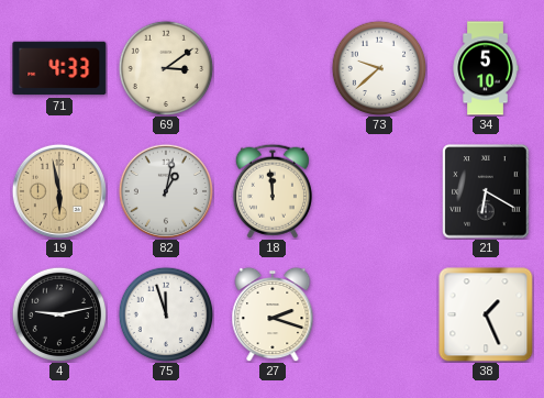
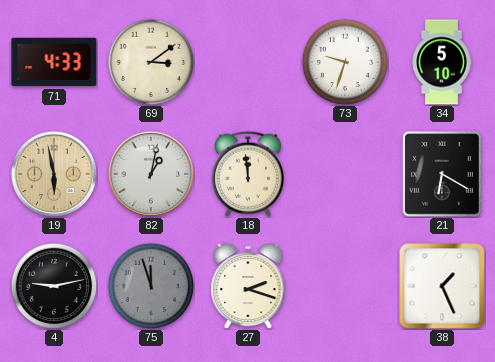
73: 9:38 -> 9:33
75 dial: white -> grey
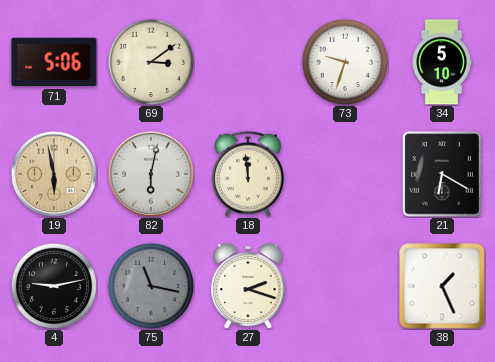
71: 4:33 -> 5:06
82: 1:02 -> 6:02
75: 11:57 -> 11:17
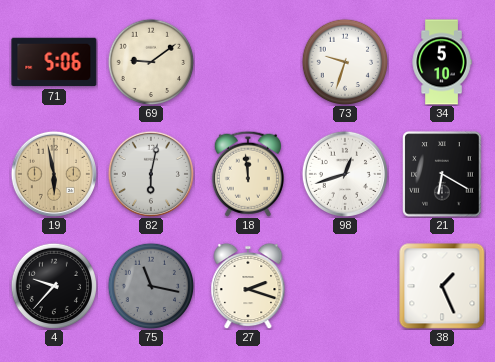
69: 3:09 -> 9:09
98: none -> 12:42
4: 9:13 -> 9:37
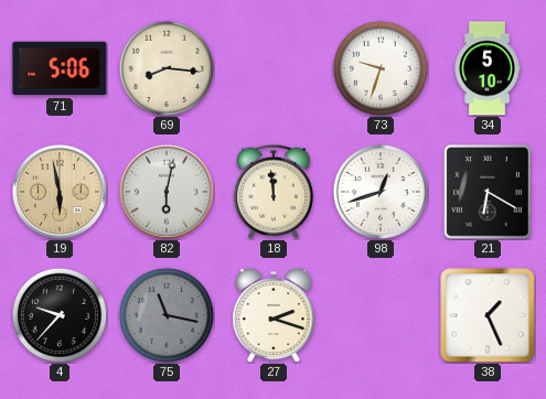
69: 9:09 -> 8:16
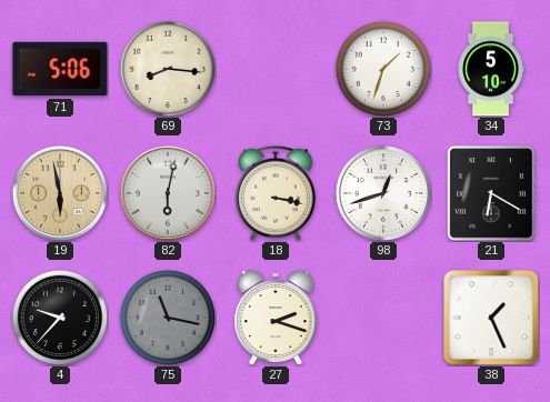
73: 9:33 -> 1:33
18: 11:59 -> 3:17
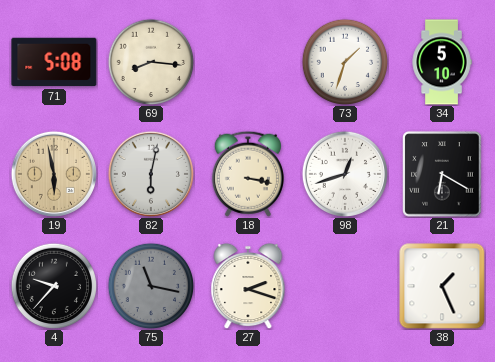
71: 5:06 -> 5:08
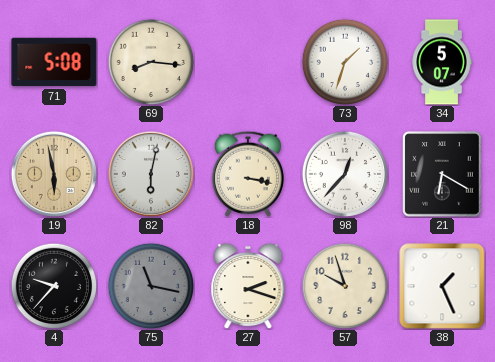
34: 5:10 -> 5:07
98: 12:42 -> 12:37
57: none -> 9:57
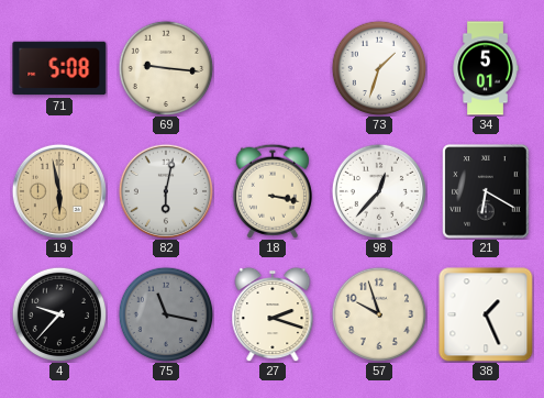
69: 8:16 -> 9:16
34: 5:07 -> 5:01
